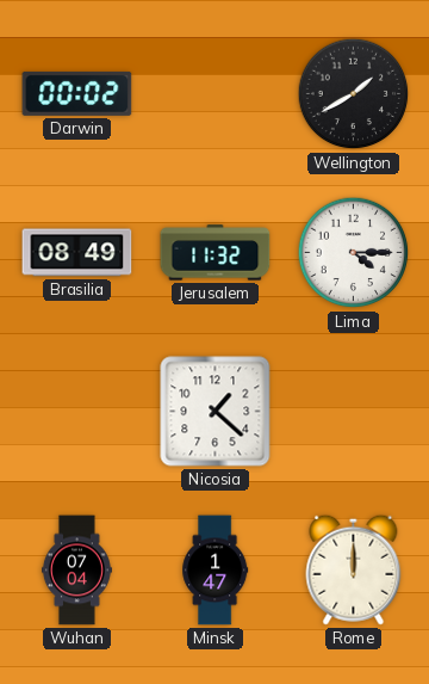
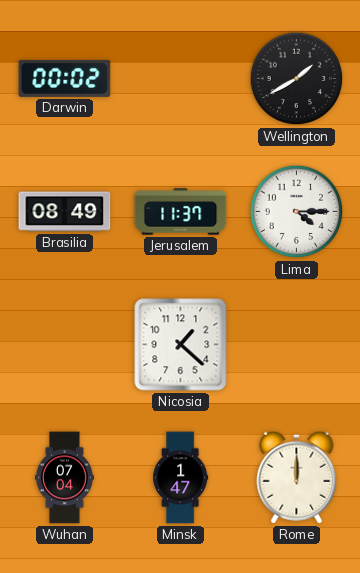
Jerusalem: 11:32 -> 11:37
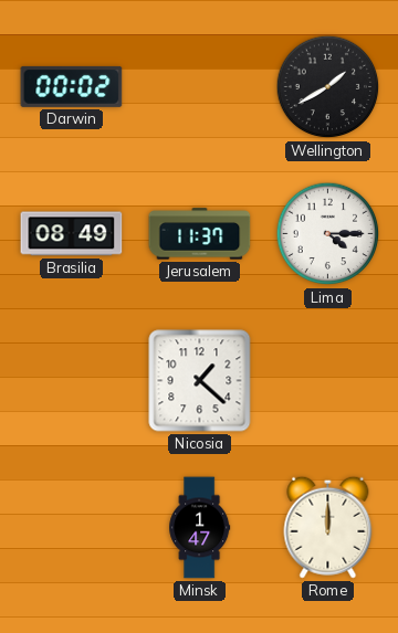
Wuhan: 07:04 -> none
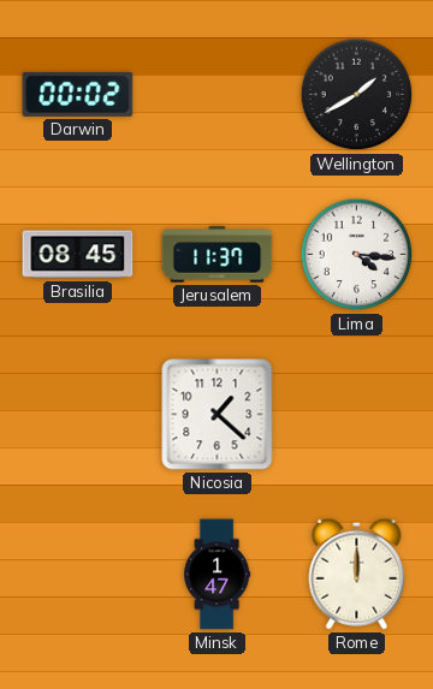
Brasilia: 08:49 -> 08:45
Lima: 4:15 -> 4:16
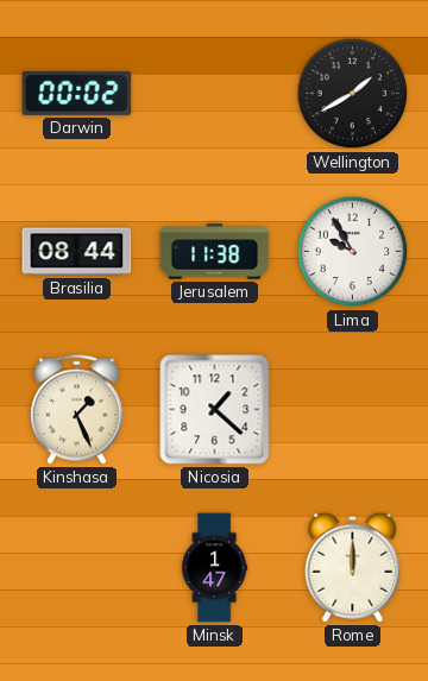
Brasilia: 08:45 -> 08:44
Jerusalem: 11:37 -> 11:38
Lima: 4:16 -> 9:55
Kinshasa: none -> 1:26
